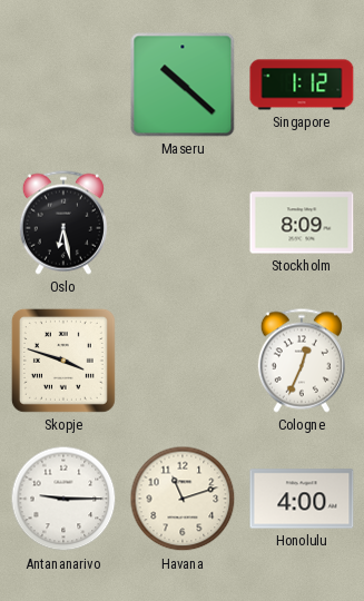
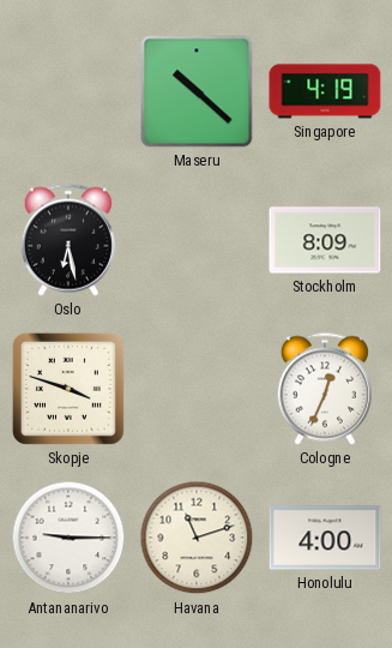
Singapore: 1:12 -> 4:19
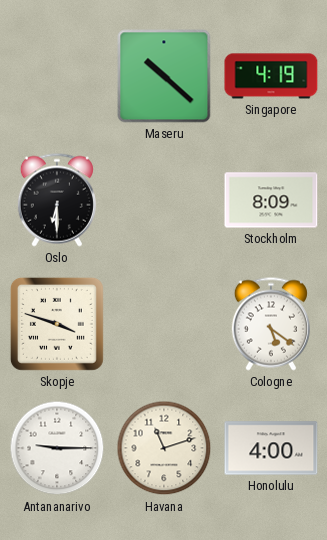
Oslo: 6:28 -> 6:30
Cologne: 12:34 -> 5:21
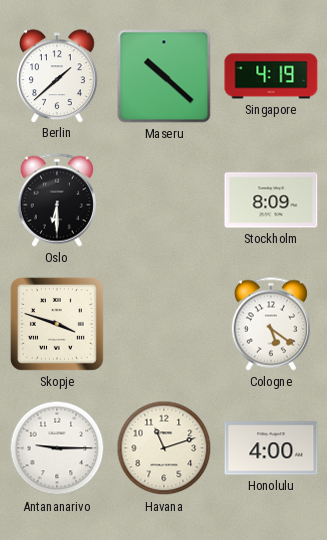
Berlin: none -> 1:38
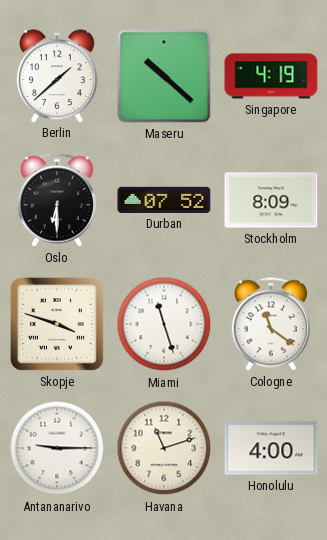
Durban: none -> 07:52
Miami: none -> 11:27
Cologne: 5:21 -> 11:21
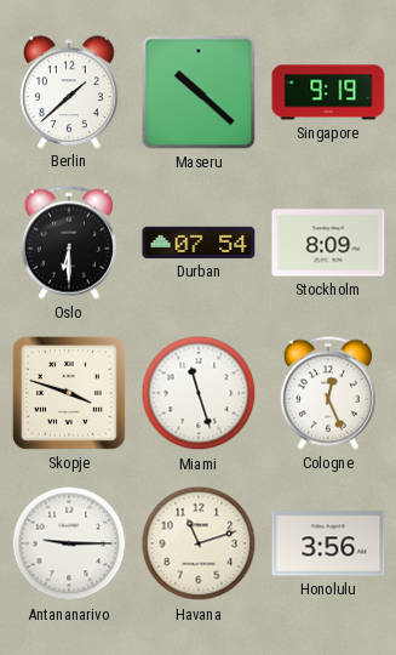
Singapore: 4:19 -> 9:19
Durban: 07:52 -> 07:54
Cologne: 11:21 -> 12:26
Honolulu: 4:00 -> 3:56
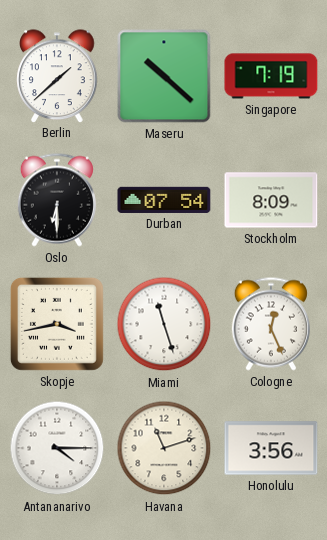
Singapore: 9:19 -> 7:19
Skopje: 3:48 -> 3:43
Antananarivo: 9:15 -> 4:15
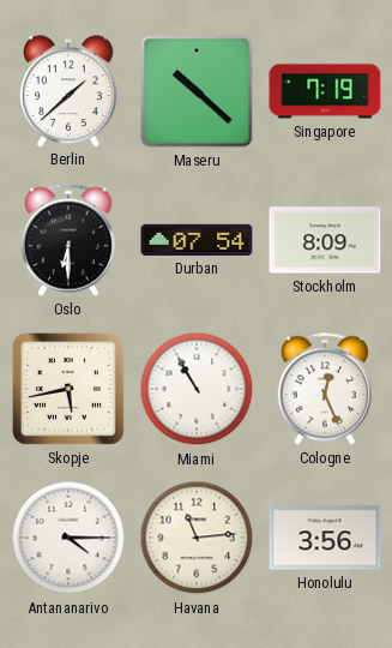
Skopje: 3:43 -> 5:43
Miami: 11:27 -> 10:55
Havana: 11:12 -> 11:14
